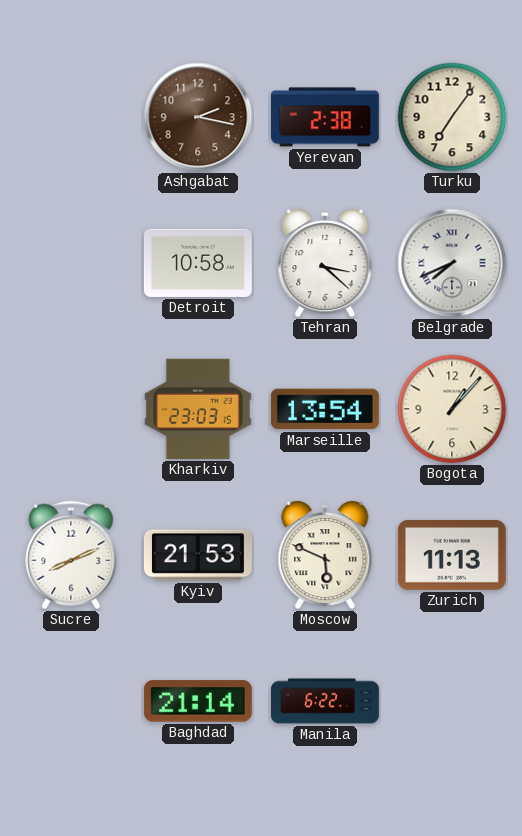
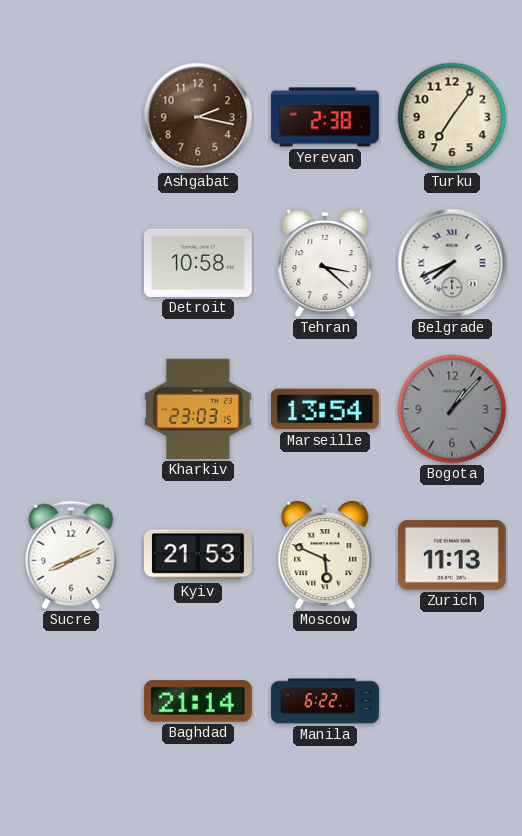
Bogota dial: cream -> grey
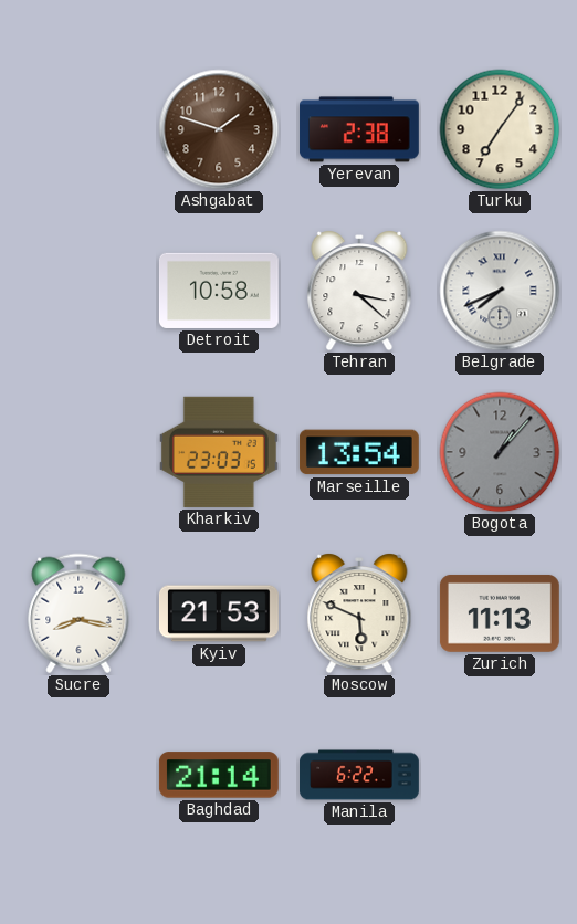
Ashgabat: 2:17 -> 1:48
Sucre: 8:11 -> 8:17
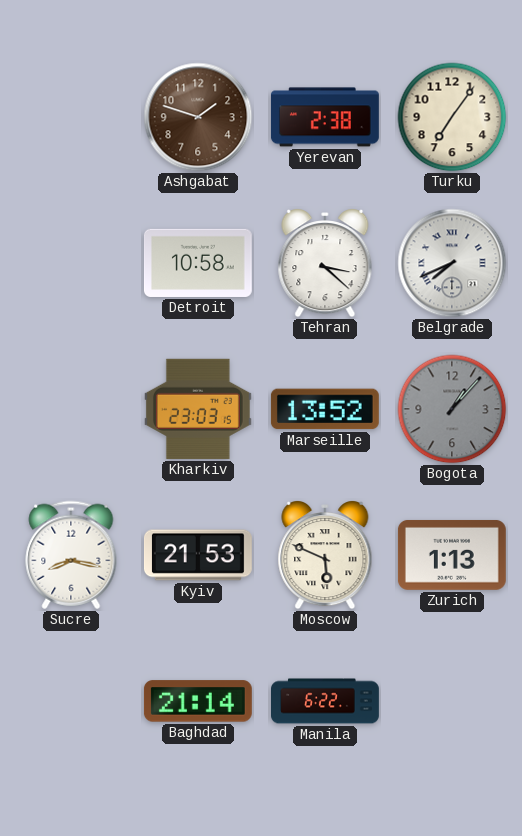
Marseille: 13:54 -> 13:52
Zurich: 11:13 -> 1:13
